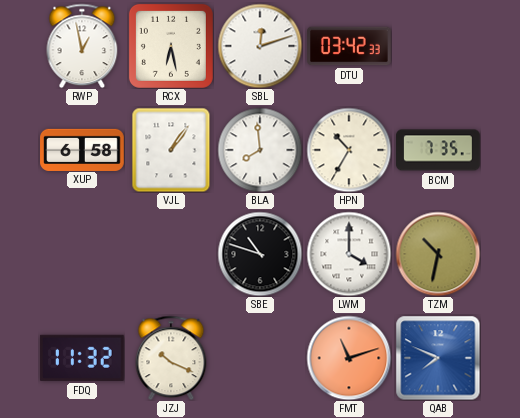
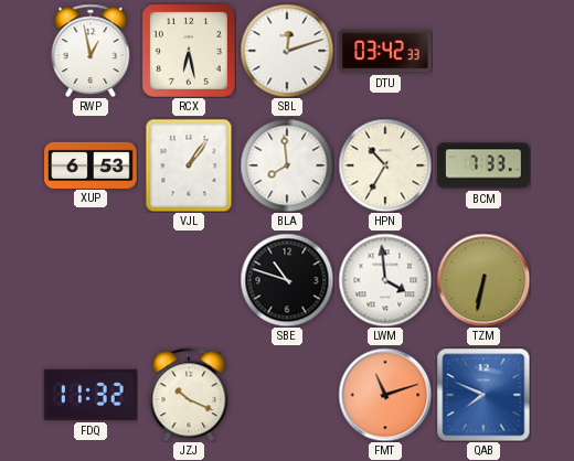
XUP: 6:58 -> 6:53
BCM: 7:35 -> 7:33
LWM: 4:00 -> 3:59
TZM: 10:32 -> 6:32
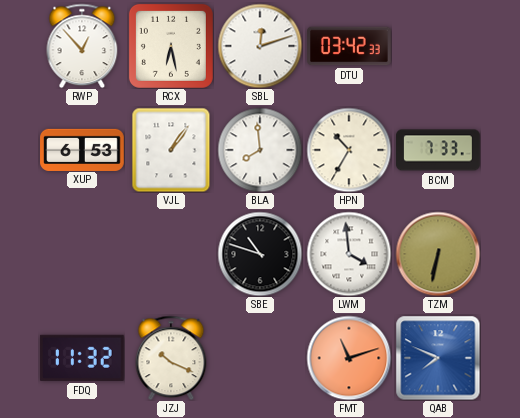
RWP: 12:58 -> 12:53
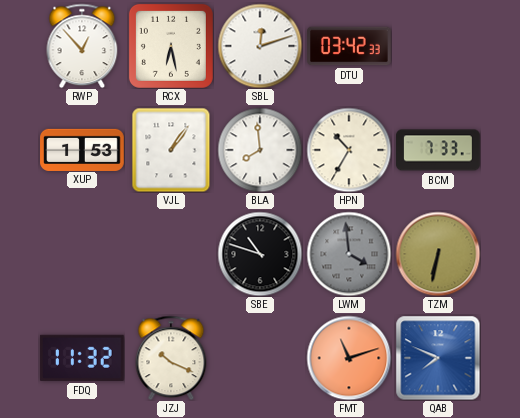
XUP: 6:53 -> 1:53
LWM dial: white -> grey
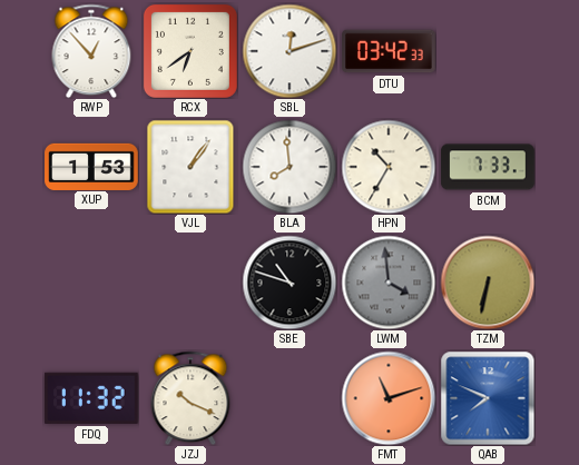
RCX: 6:28 -> 6:39
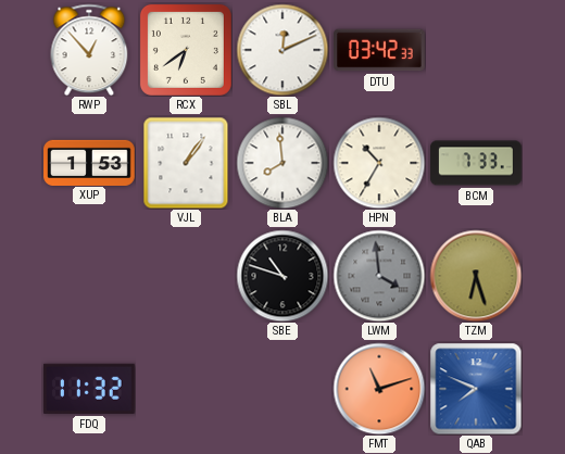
SBL: 12:12 -> 12:11
TZM: 6:32 -> 6:27
JZJ: 10:19 -> none
